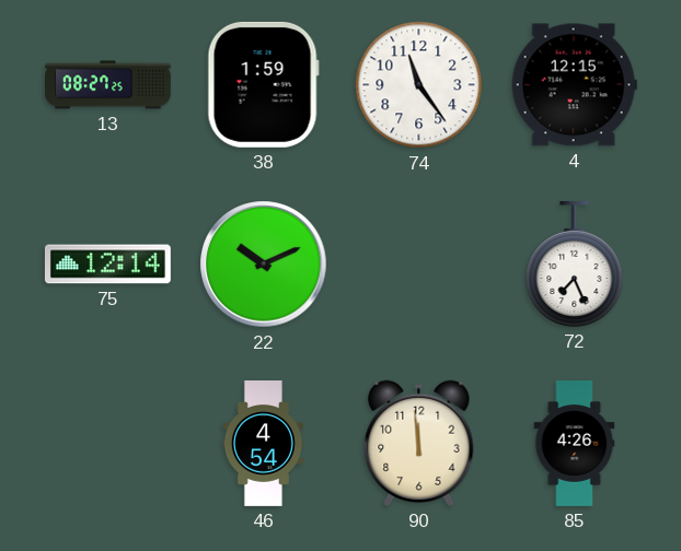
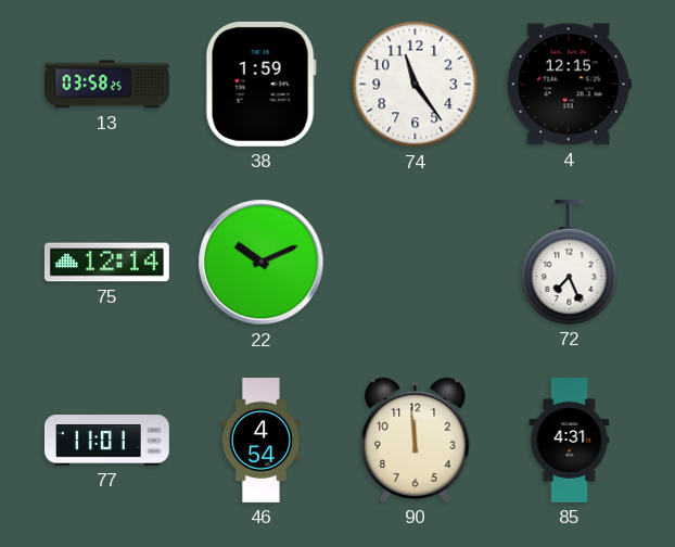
13: 08:27 -> 03:58
77: none -> 11:01
85: 4:26 -> 4:31
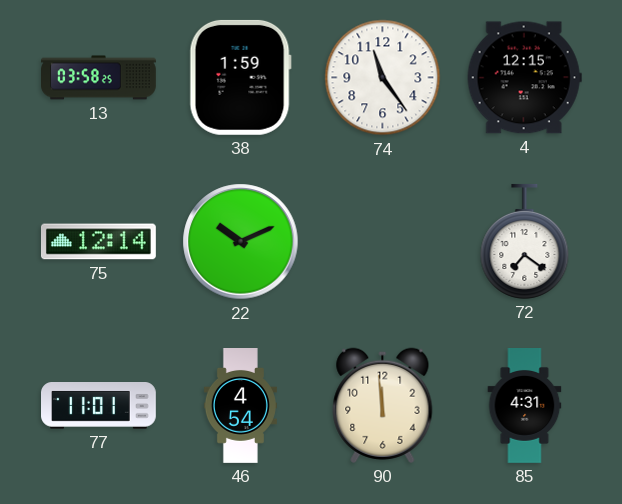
72: 7:26 -> 7:21
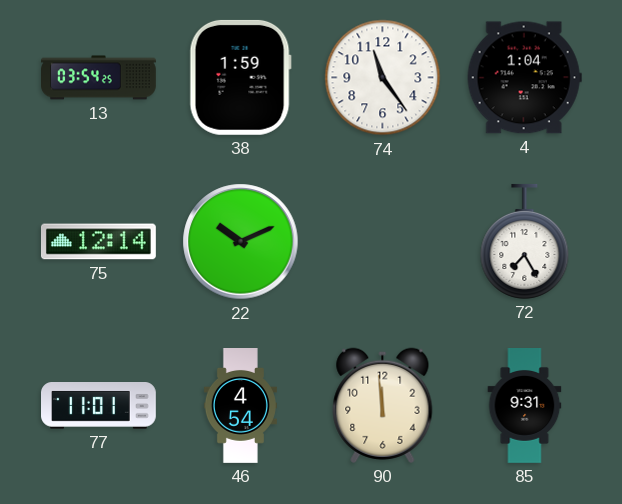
13: 03:58 -> 03:54
4: 12:15 -> 1:04
72: 7:21 -> 7:25
85: 4:31 -> 9:31
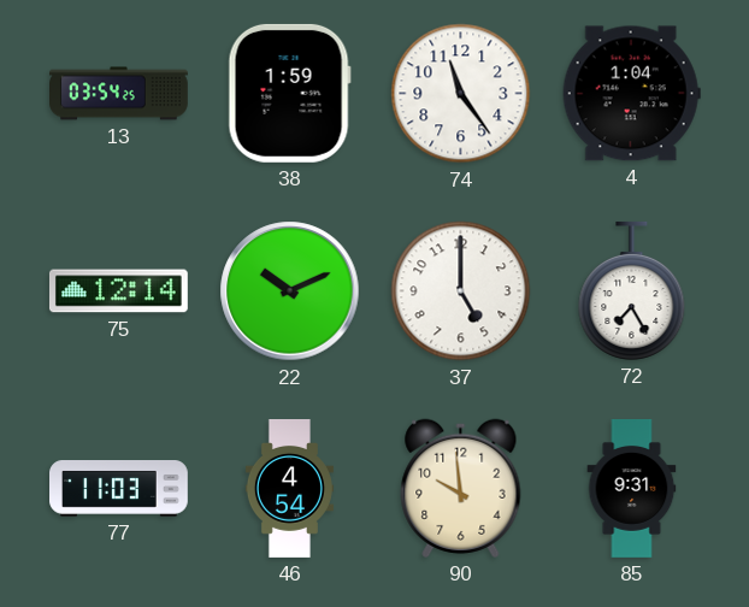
37: none -> 5:00
77: 11:01 -> 11:03
90: 11:59 -> 9:59
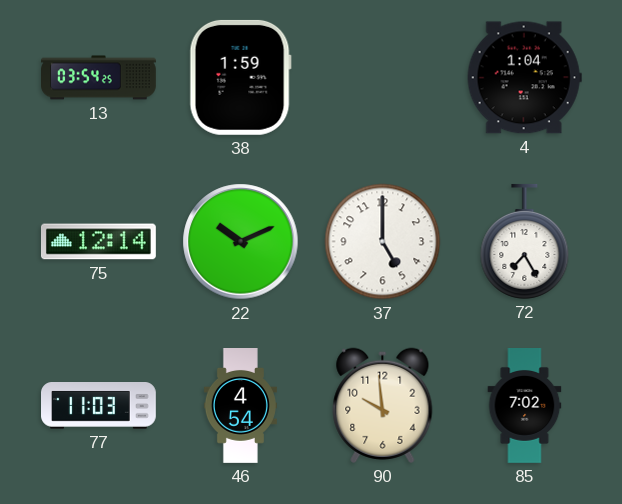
74: 11:24 -> none
85: 9:31 -> 7:02
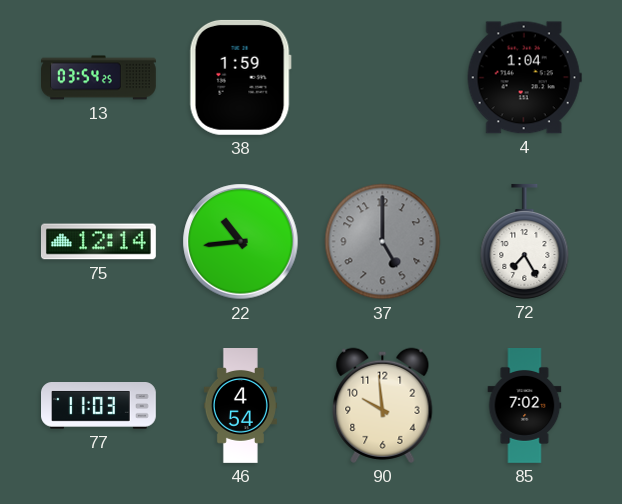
22: 10:11 -> 10:44
37 dial: white -> grey
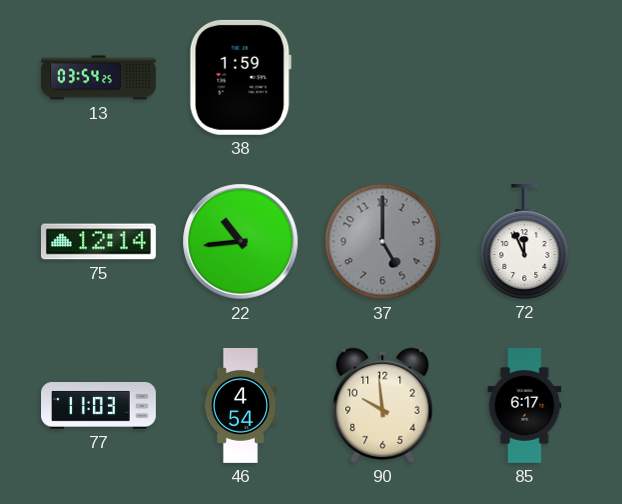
4: 1:04 -> none
72: 7:25 -> 11:56
85: 7:02 -> 6:17
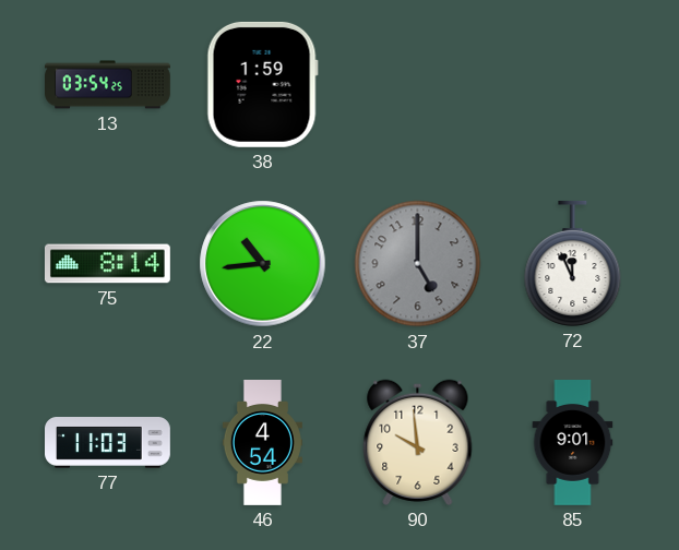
75: 12:14 -> 8:14
85: 6:17 -> 9:01
